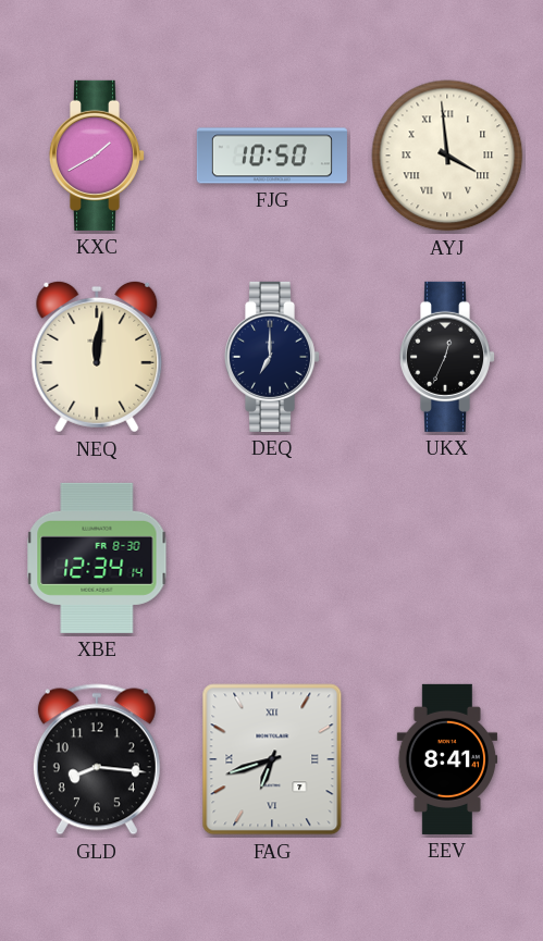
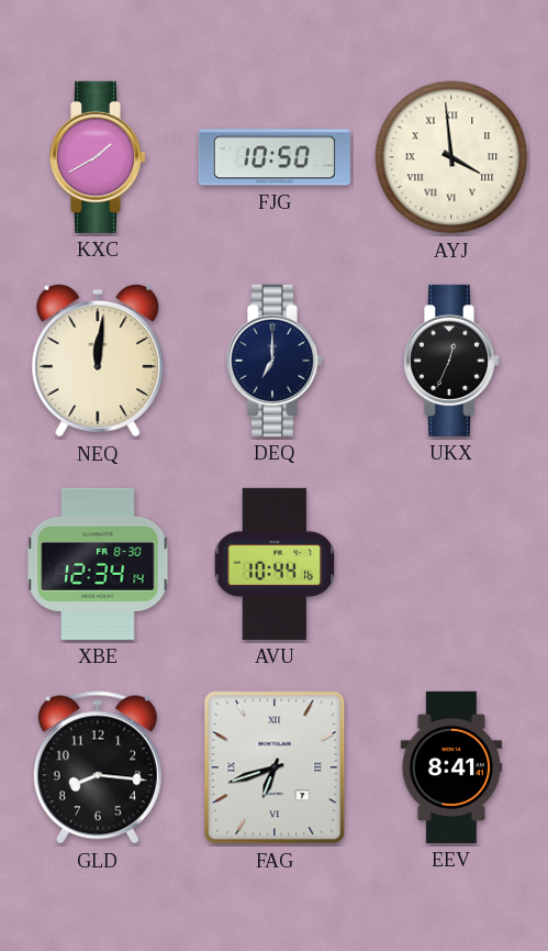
AVU: none -> 10:44
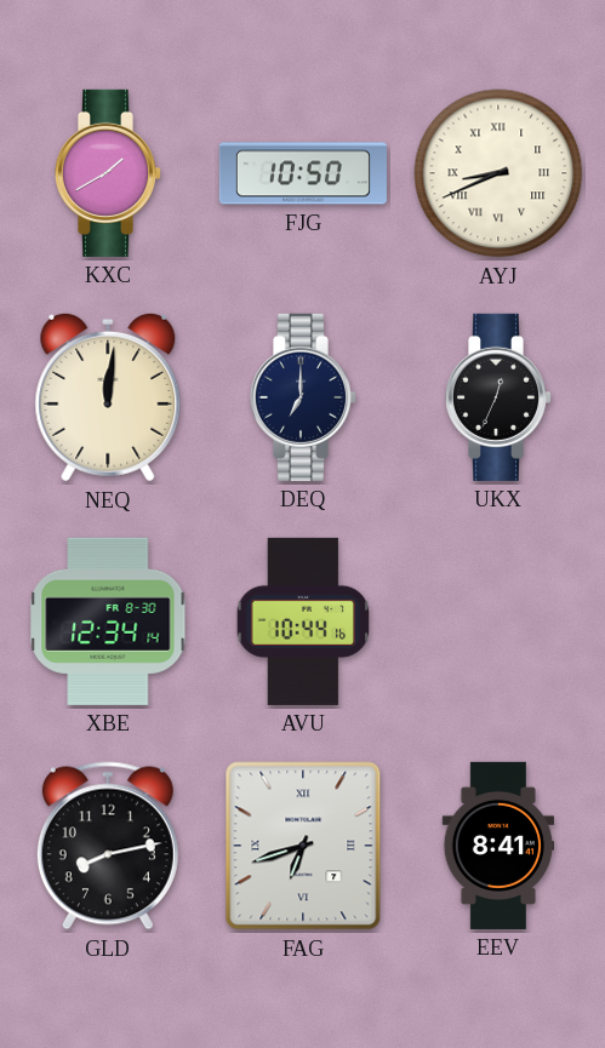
AYJ: 3:59 -> 8:41
GLD: 8:16 -> 8:13
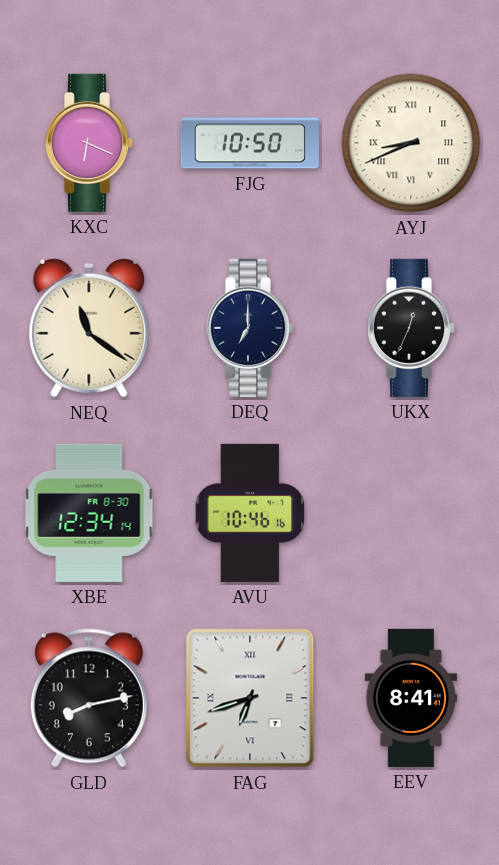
KXC: 1:40 -> 6:19
NEQ: 12:01 -> 11:21
AVU: 10:44 -> 10:46
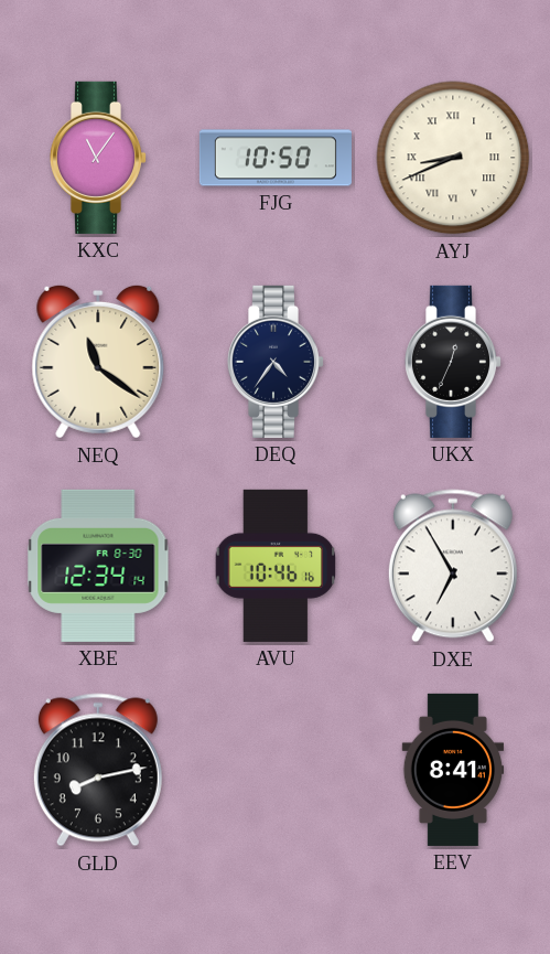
KXC: 6:19 -> 11:06
DEQ: 7:00 -> 4:36
DXE: none -> 6:55
FAG: 6:42 -> none
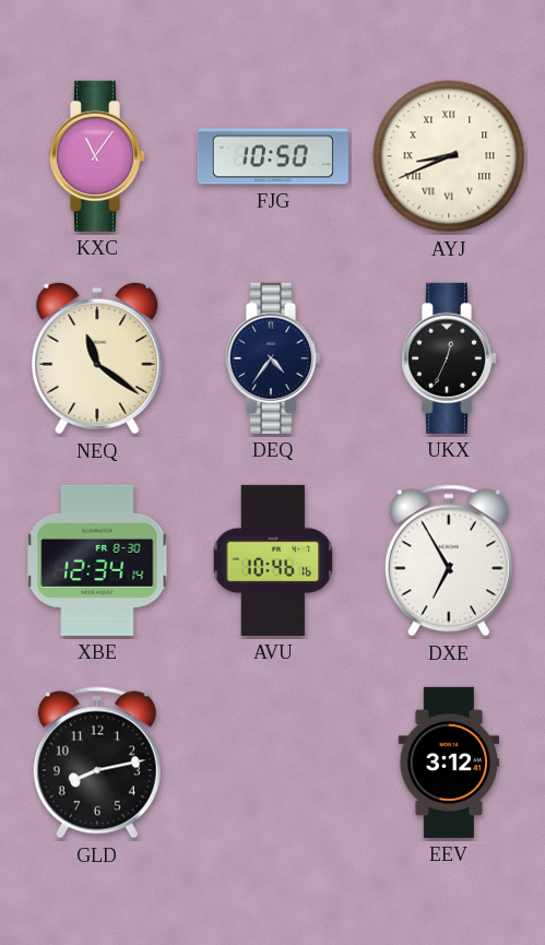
EEV: 8:41 -> 3:12
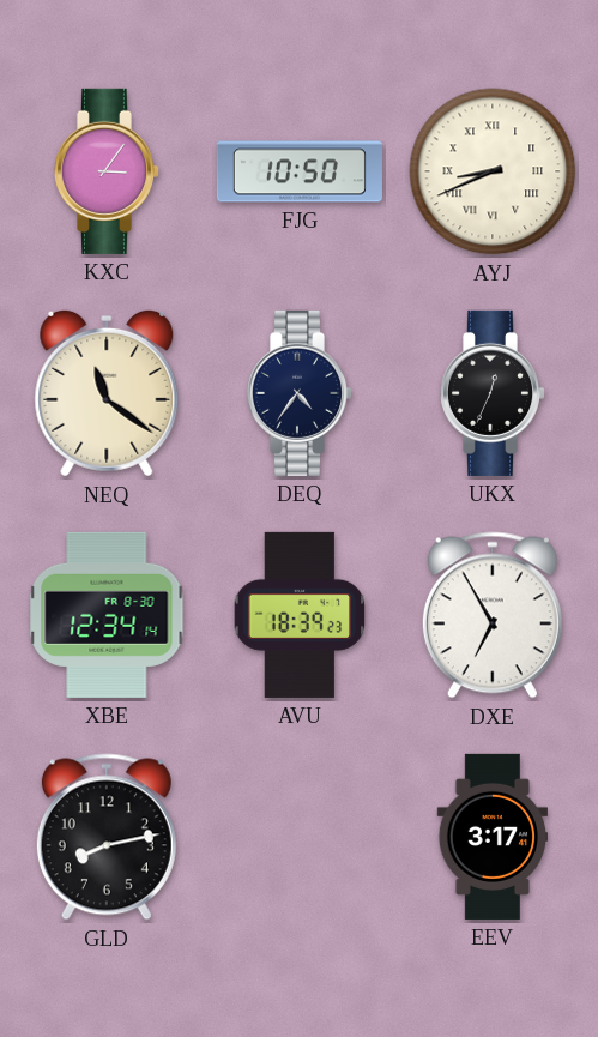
KXC: 11:06 -> 3:06
AVU: 10:46 -> 18:39
EEV: 3:12 -> 3:17
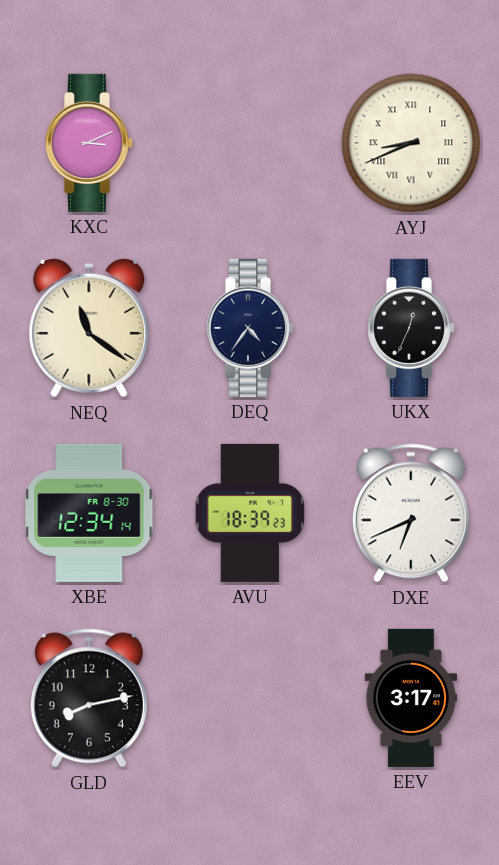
KXC: 3:06 -> 3:11
FJG: 10:50 -> none
DXE: 6:55 -> 6:41
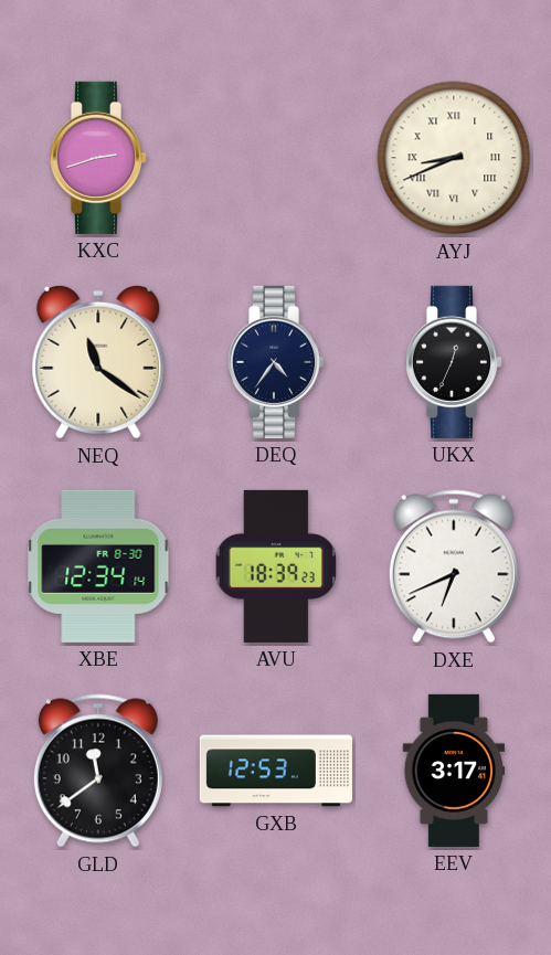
KXC: 3:11 -> 2:42
GLD: 8:13 -> 11:39
GXB: none -> 12:53
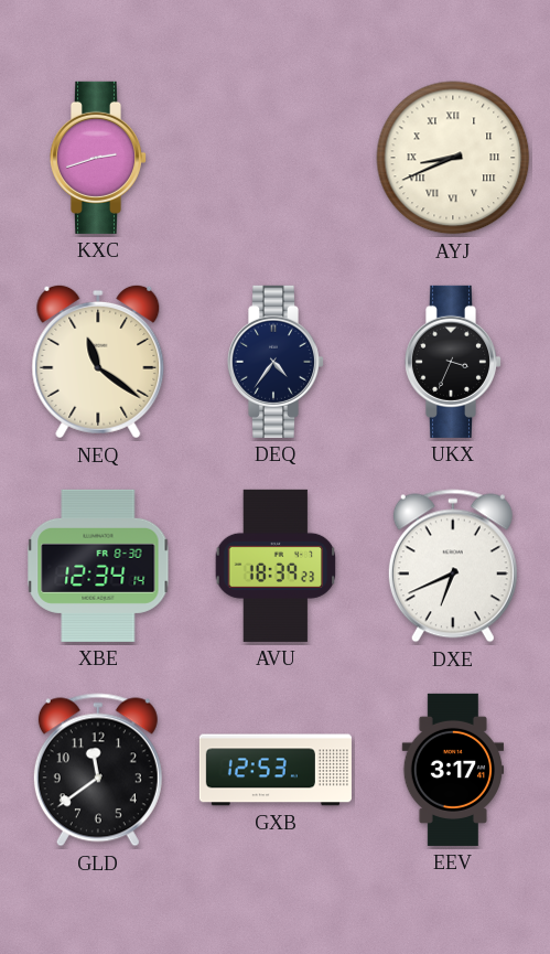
UKX: 12:34 -> 3:34
